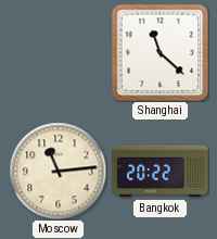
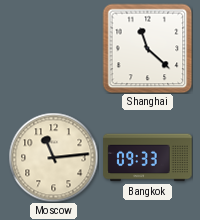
Bangkok: 20:22 -> 09:33
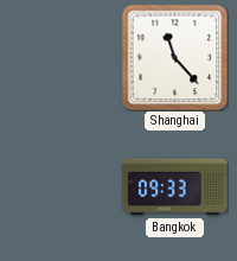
Shanghai: 11:22 -> 11:23
Moscow: 11:14 -> none
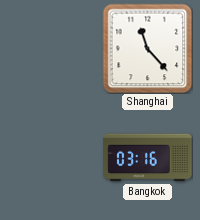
Bangkok: 09:33 -> 03:16
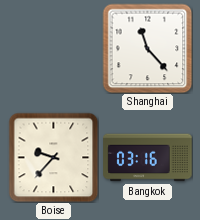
Boise: none -> 9:37
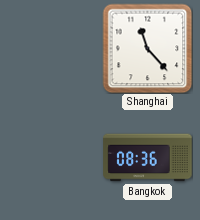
Boise: 9:37 -> none
Bangkok: 03:16 -> 08:36
